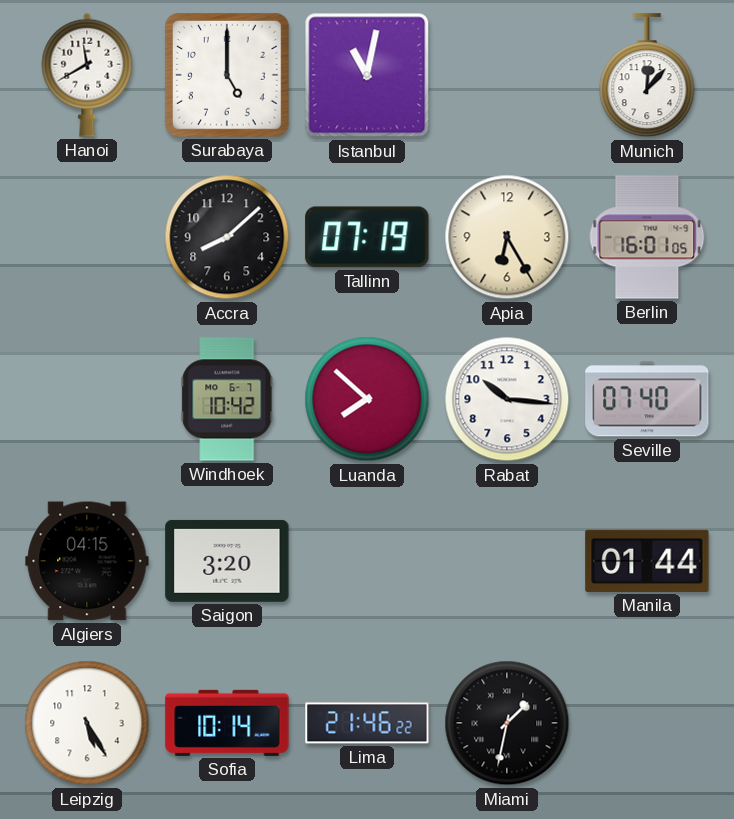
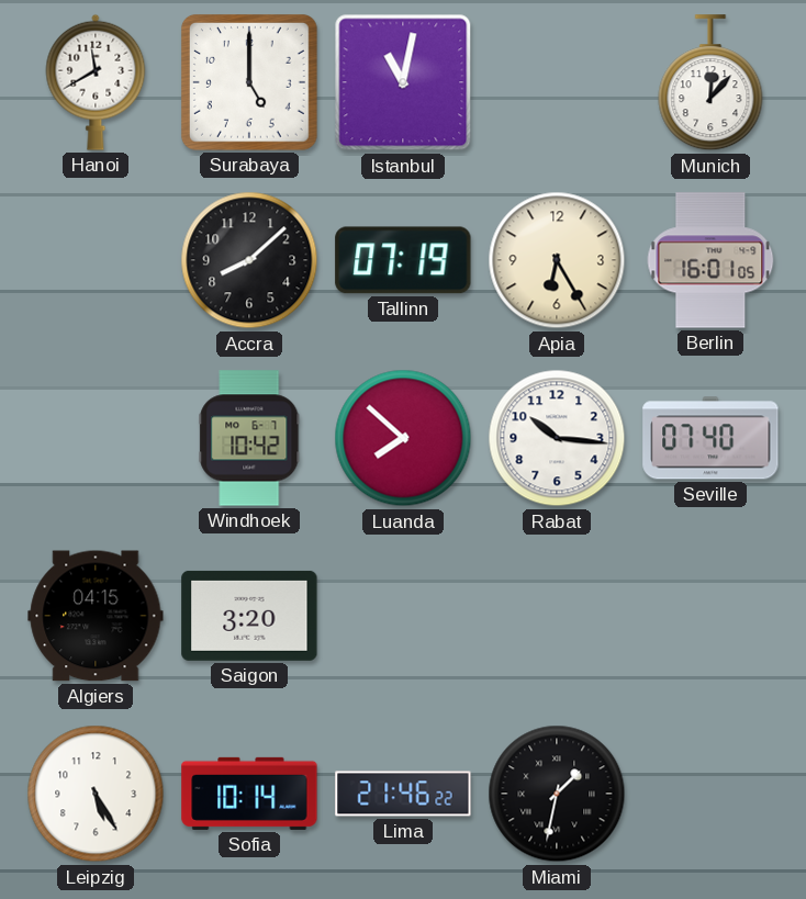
Manila: 01:44 -> none
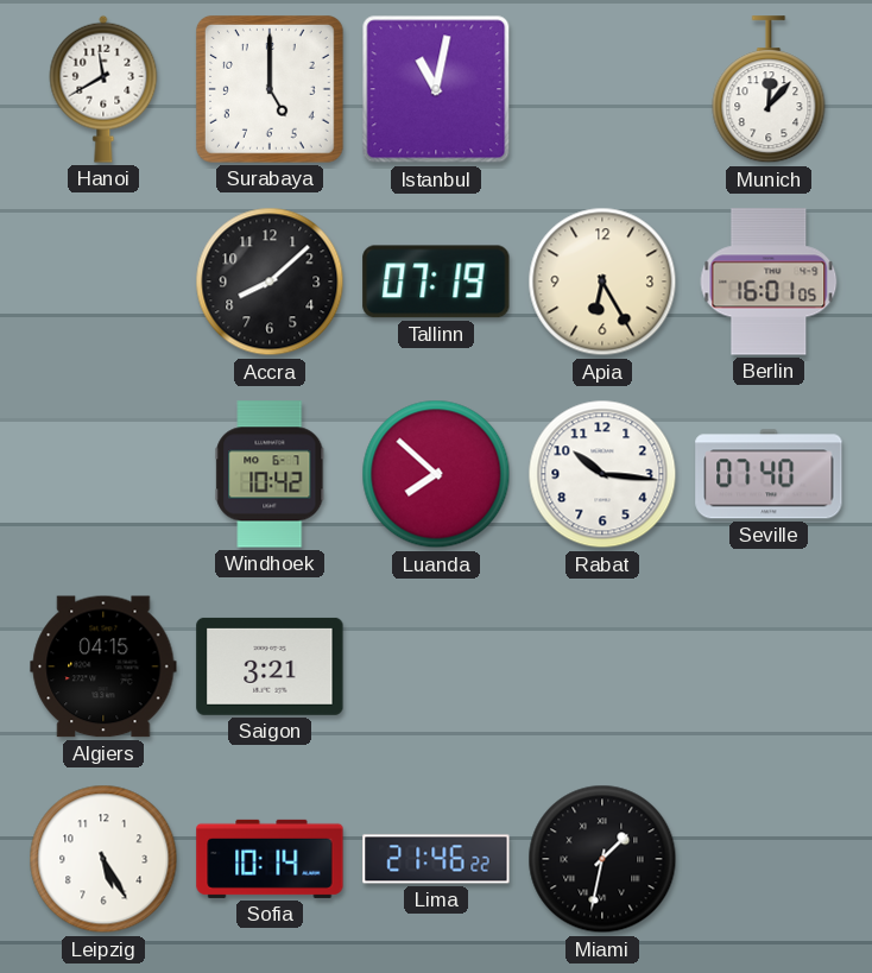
Saigon: 3:20 -> 3:21
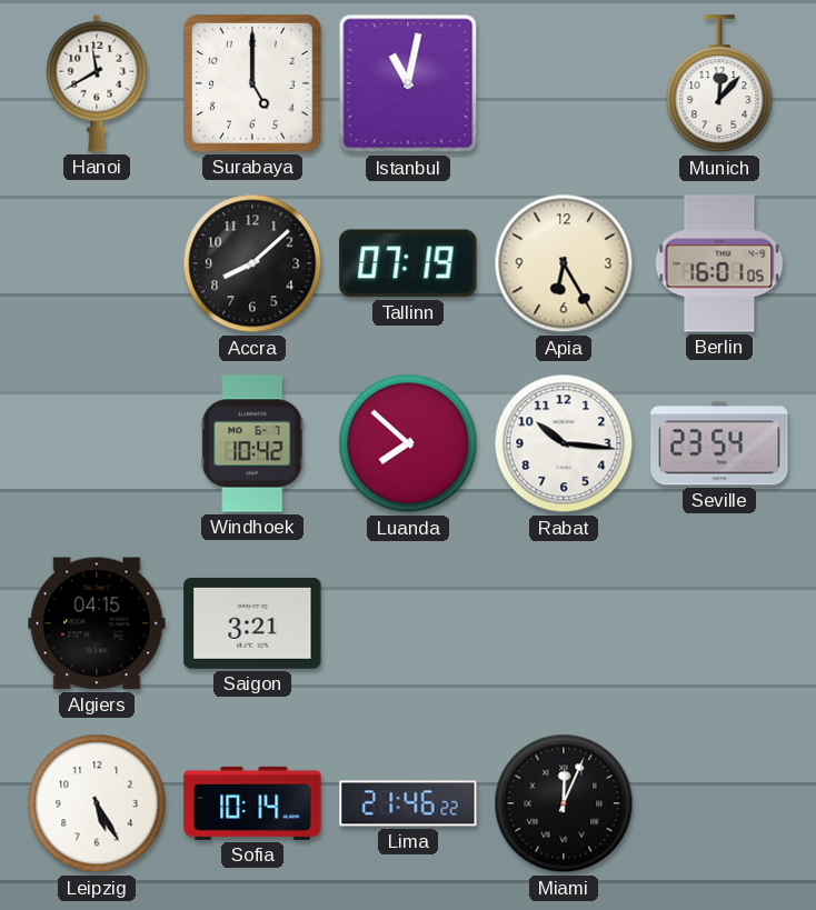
Seville: 07:40 -> 23:54
Miami: 1:32 -> 12:04
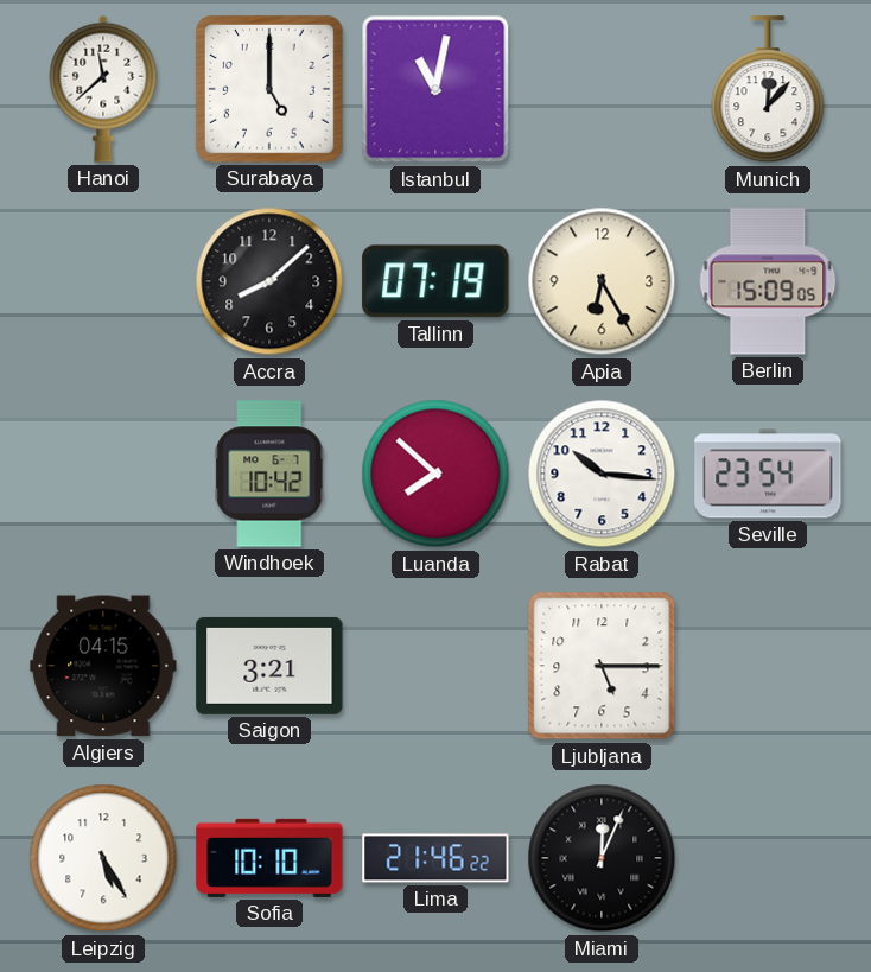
Hanoi: 11:40 -> 11:38
Berlin: 16:01 -> 15:09
Ljubljana: none -> 5:15
Sofia: 10:14 -> 10:10
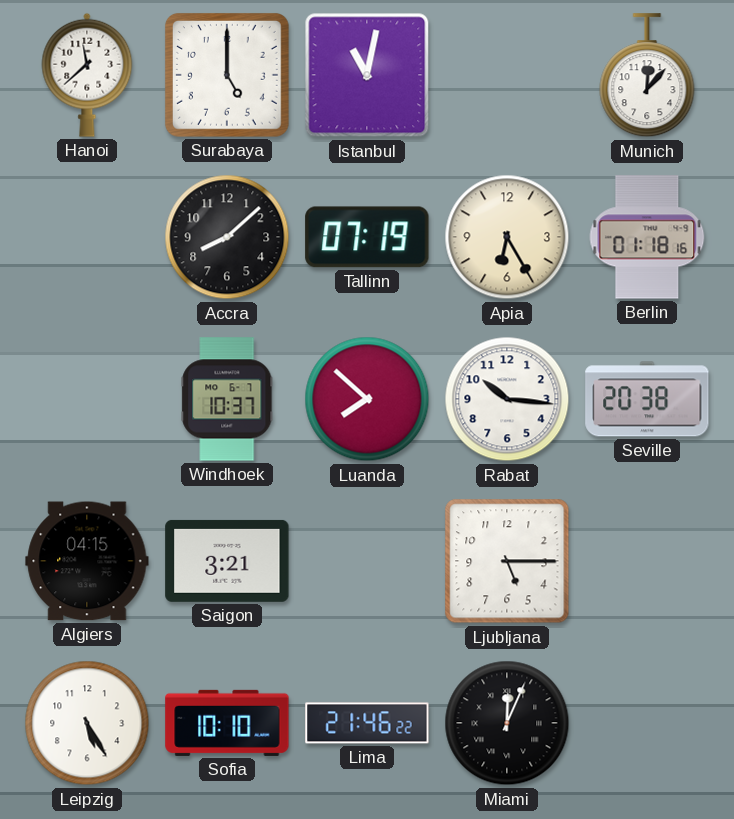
Berlin: 15:09 -> 01:18
Windhoek: 10:42 -> 10:37
Seville: 23:54 -> 20:38
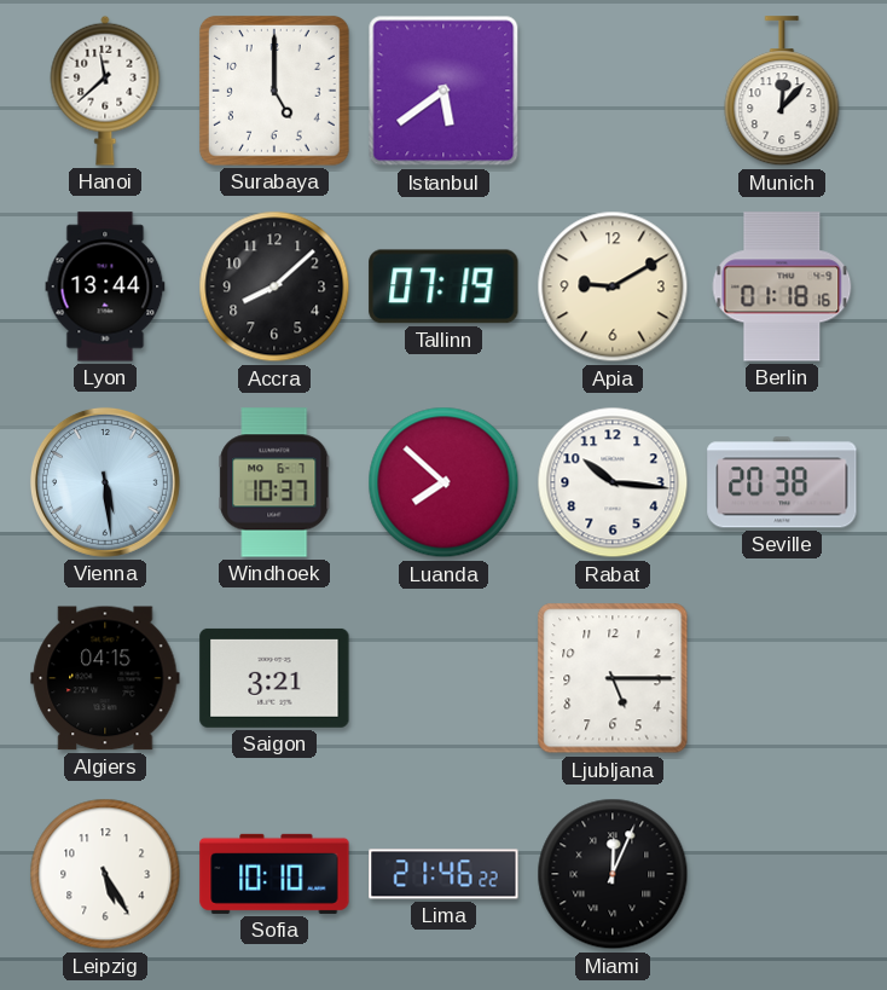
Istanbul: 11:02 -> 5:39
Lyon: none -> 13:44
Apia: 6:25 -> 9:10
Vienna: none -> 5:29
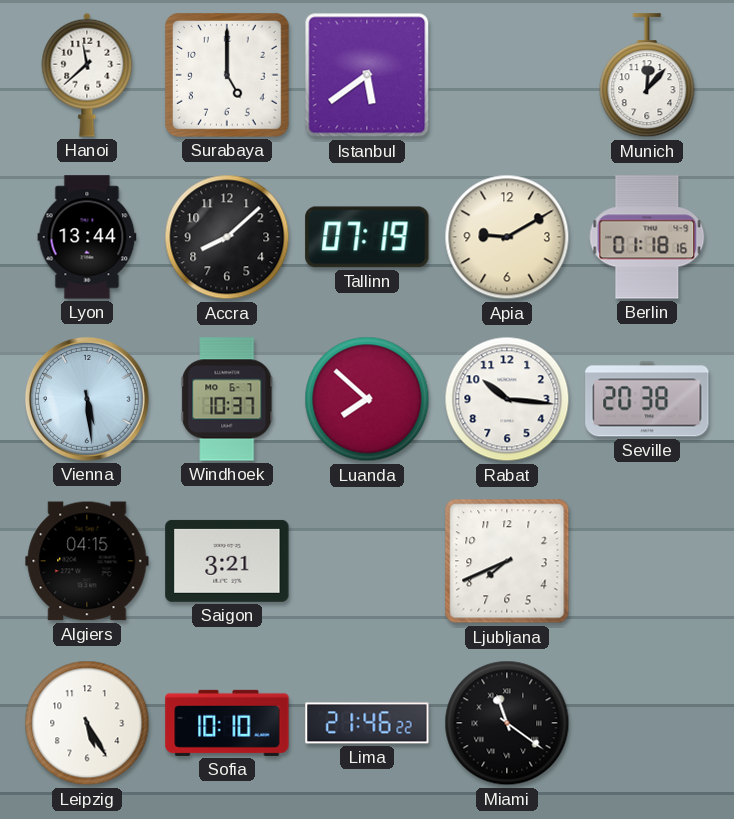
Ljubljana: 5:15 -> 7:41
Miami: 12:04 -> 11:21
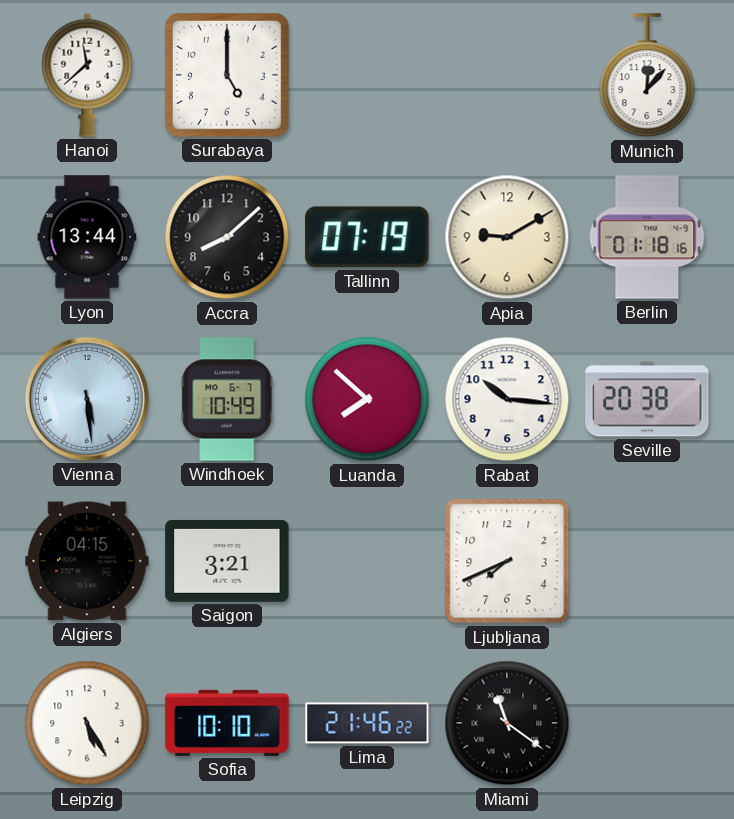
Istanbul: 5:39 -> none
Windhoek: 10:37 -> 10:49
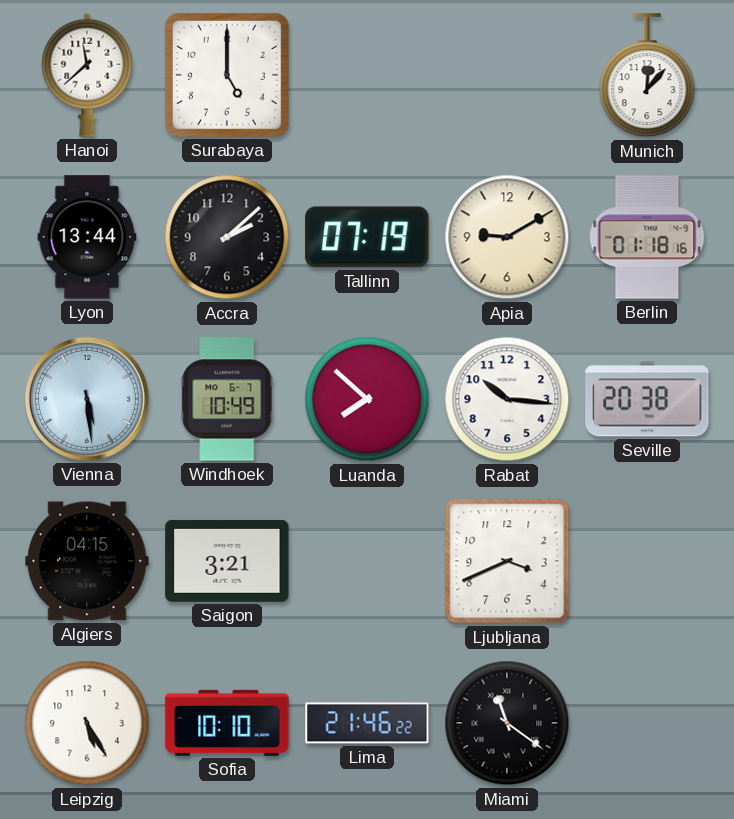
Accra: 8:08 -> 2:08
Ljubljana: 7:41 -> 3:41
